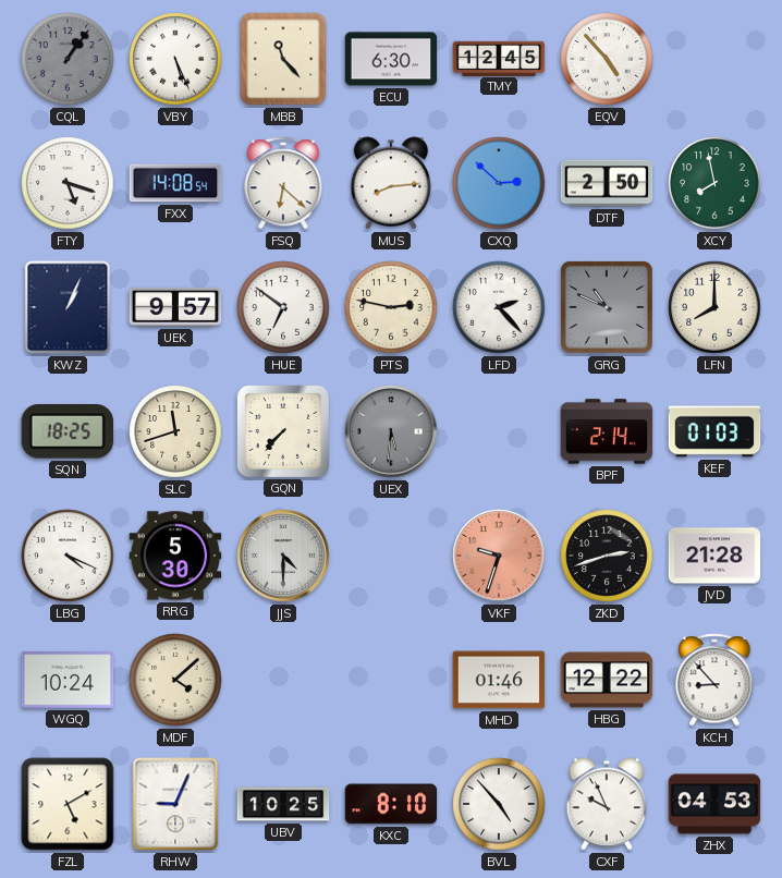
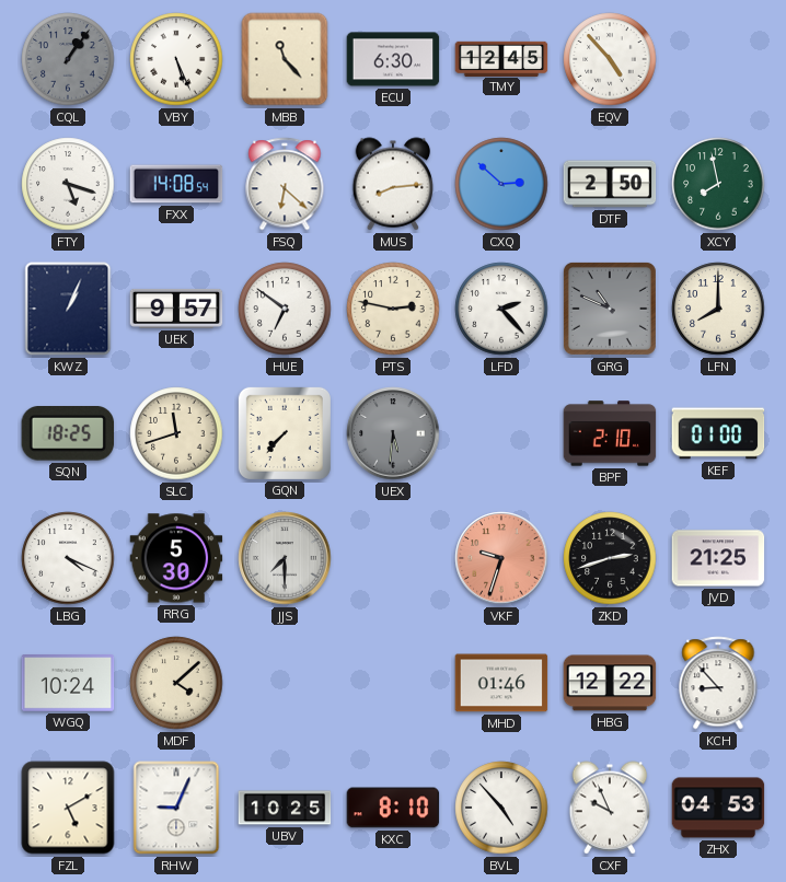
BPF: 2:14 -> 2:10
KEF: 01:03 -> 01:00
JJS: 4:30 -> 7:30
JVD: 21:28 -> 21:25
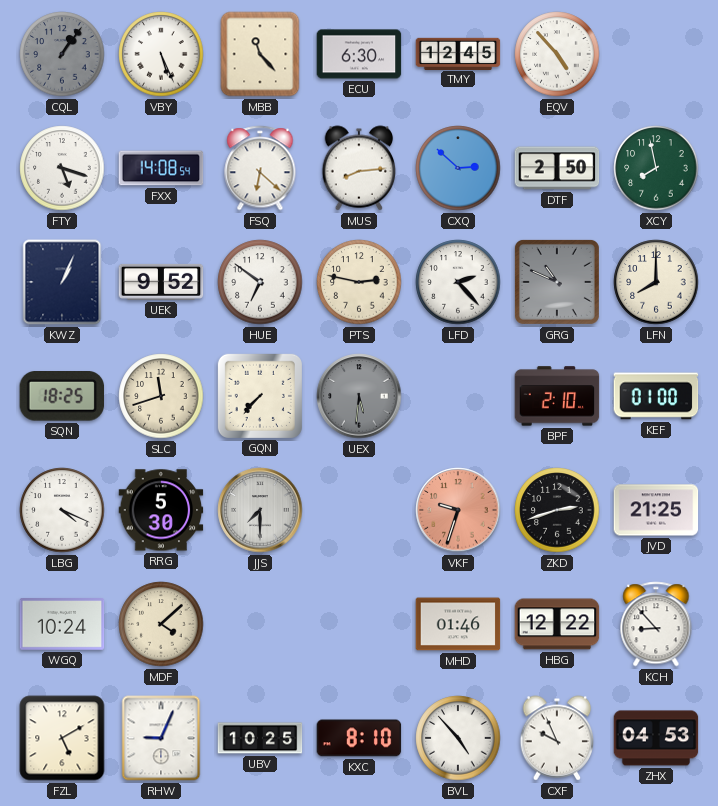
UEK: 9:57 -> 9:52
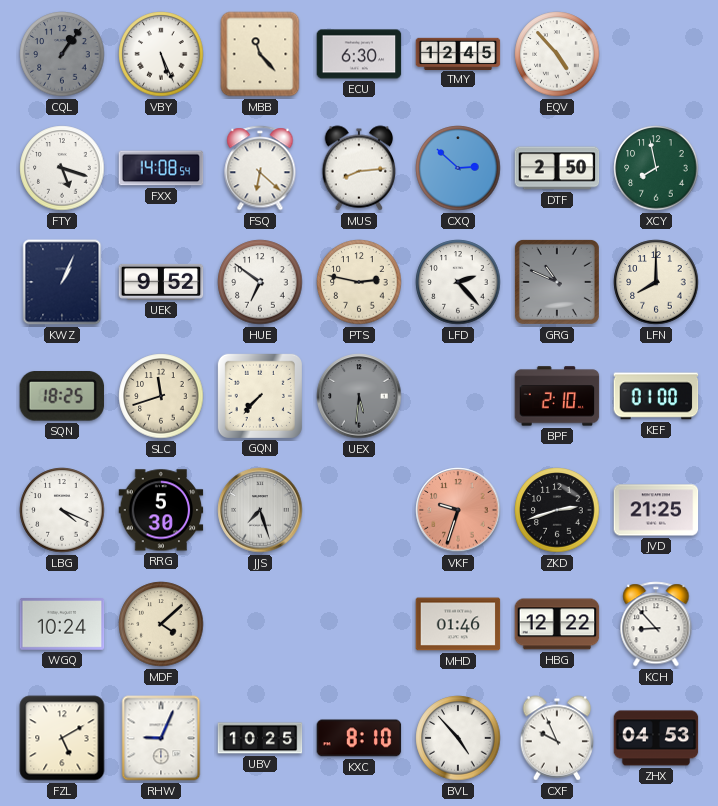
JJS: 7:30 -> 7:27
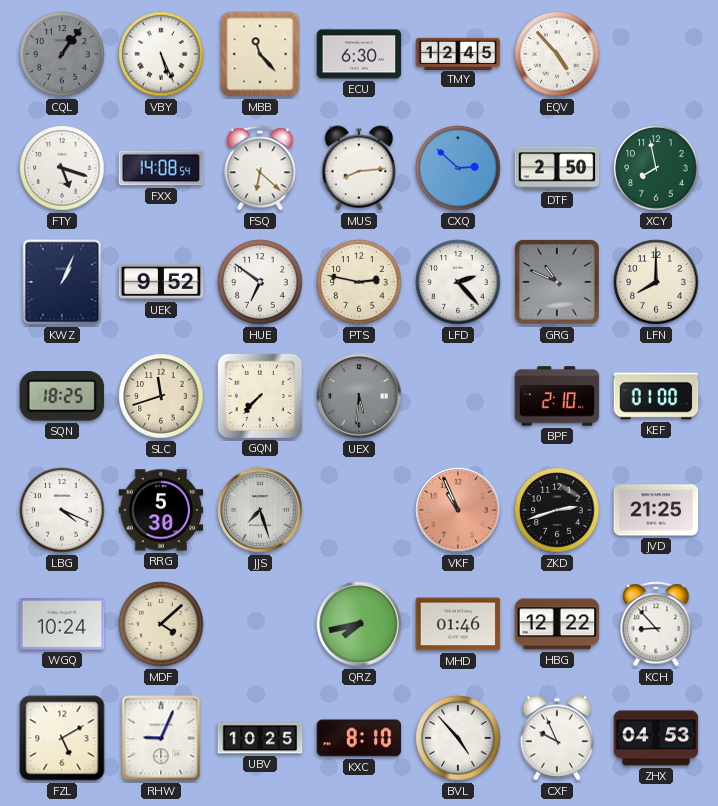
VKF: 9:33 -> 10:56
QRZ: none -> 7:43
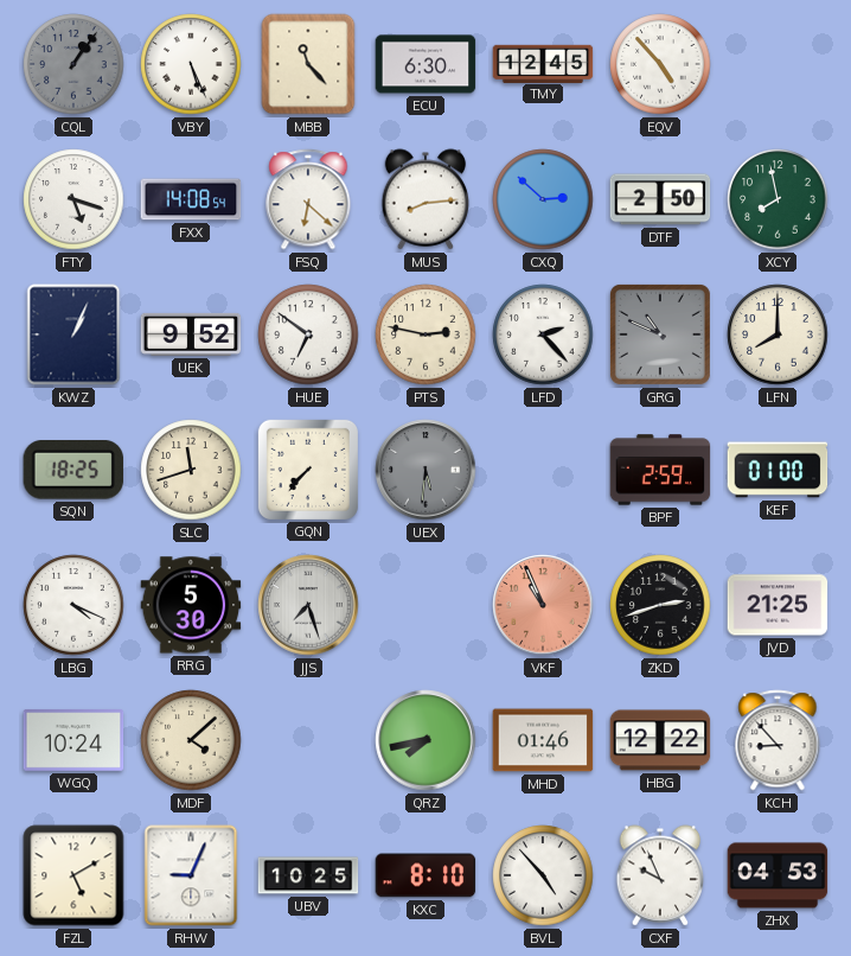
BPF: 2:10 -> 2:59
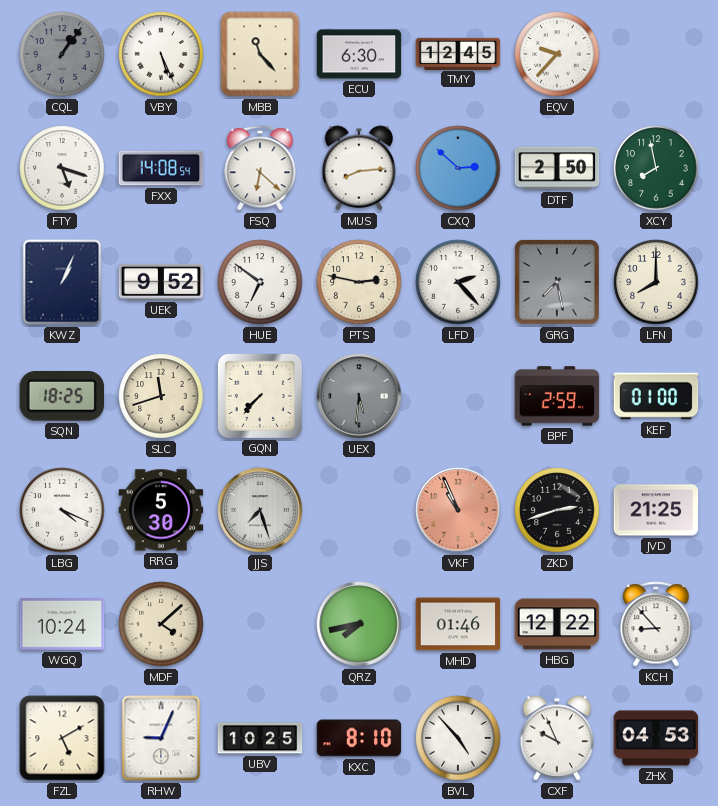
EQV: 4:53 -> 9:37
GRG: 10:49 -> 7:28
